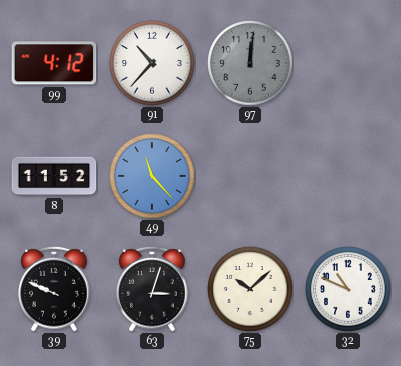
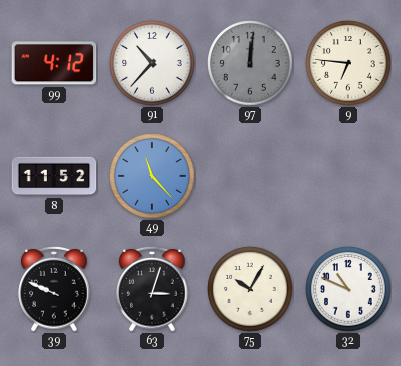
9: none -> 6:46
75: 10:08 -> 10:05
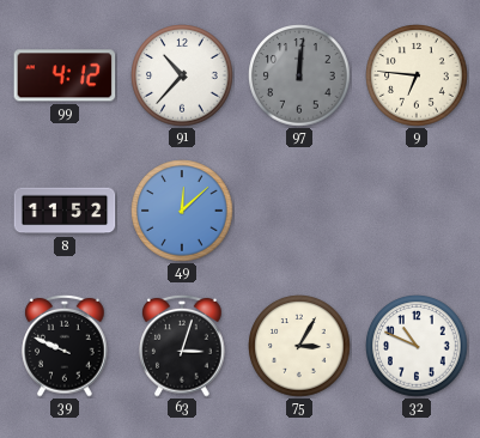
49: 11:23 -> 12:08
75: 10:05 -> 3:05
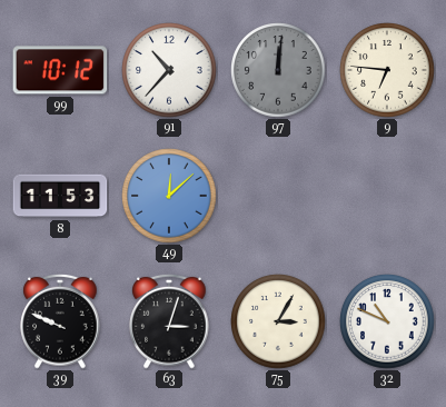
99: 4:12 -> 10:12
8: 11:52 -> 11:53
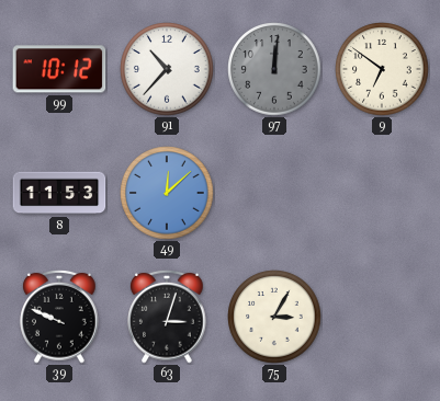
9: 6:46 -> 6:51
32: 10:49 -> none
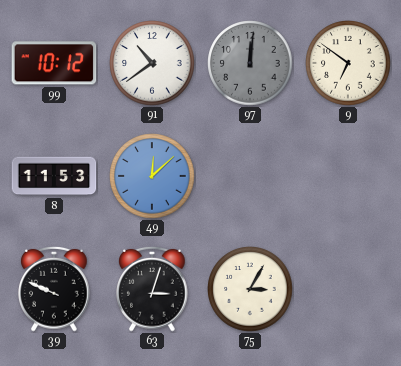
91: 10:37 -> 10:39
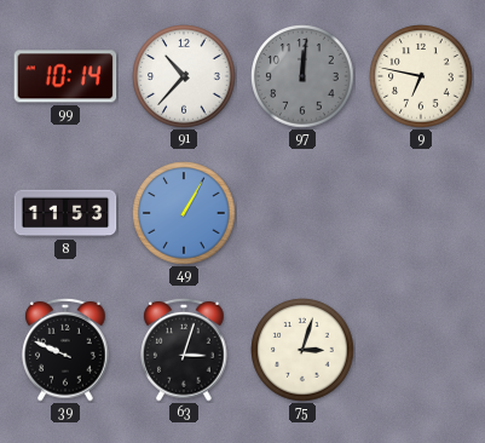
99: 10:12 -> 10:14
91: 10:39 -> 10:37
9: 6:51 -> 6:47
49: 12:08 -> 1:05
75: 3:05 -> 3:03
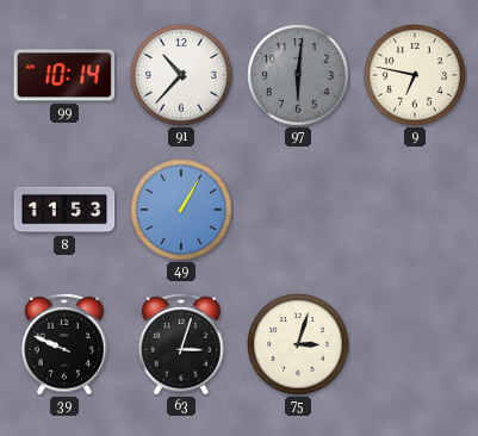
97: 12:01 -> 6:01
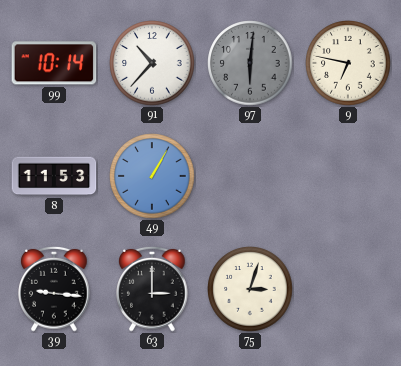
39: 9:49 -> 9:16
63: 3:03 -> 3:00
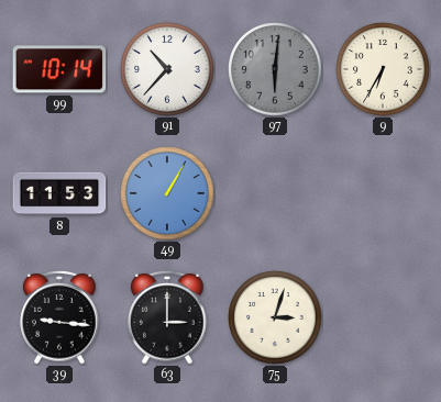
9: 6:47 -> 6:35
